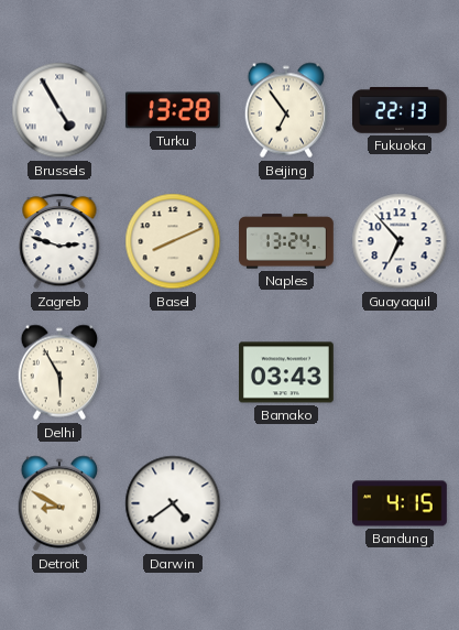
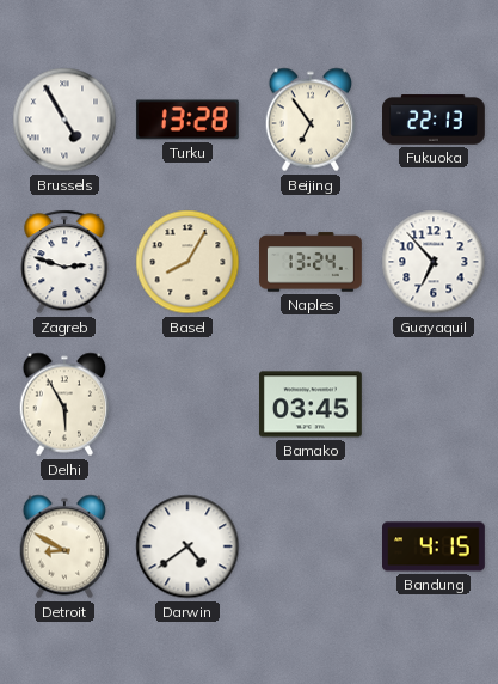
Basel: 8:11 -> 8:05
Bamako: 03:43 -> 03:45
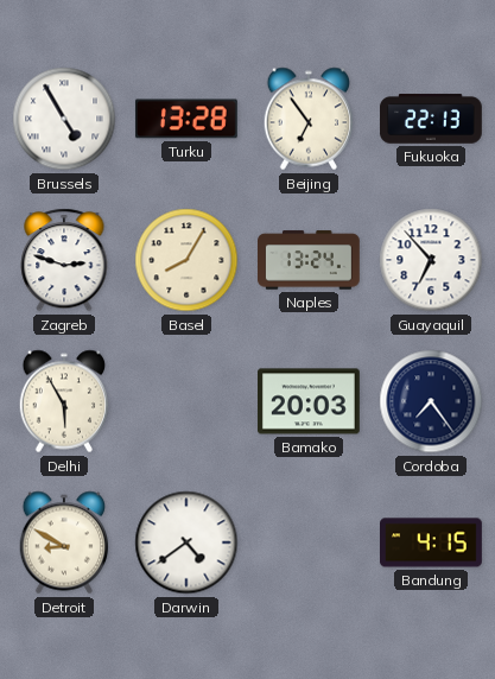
Bamako: 03:45 -> 20:03
Cordoba: none -> 7:24
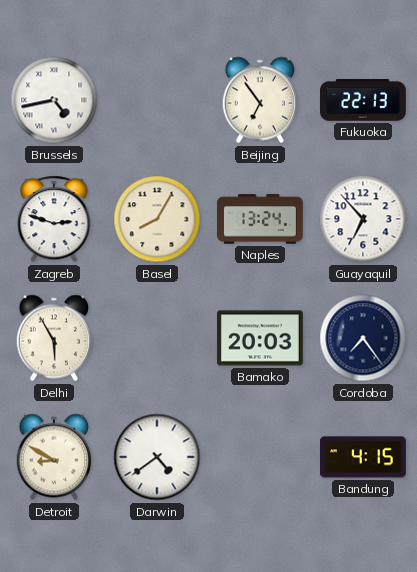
Brussels: 4:55 -> 4:43
Turku: 13:28 -> none
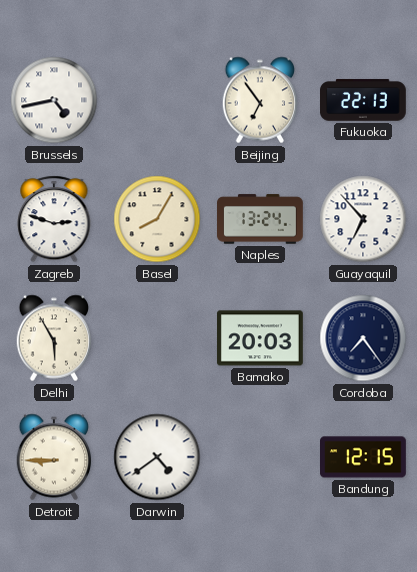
Detroit: 8:50 -> 8:45
Bandung: 4:15 -> 12:15
